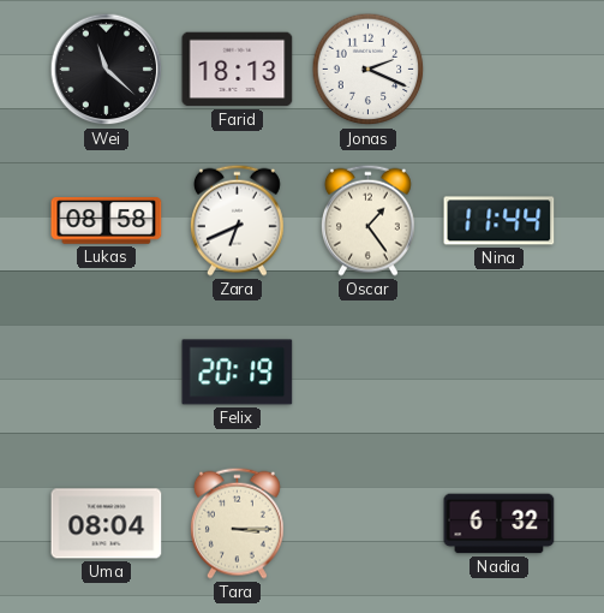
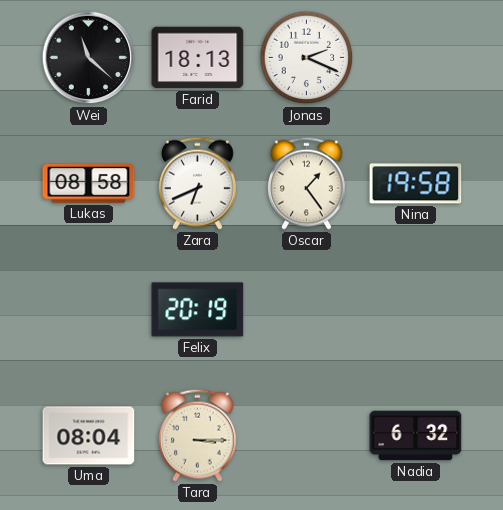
Nina: 11:44 -> 19:58
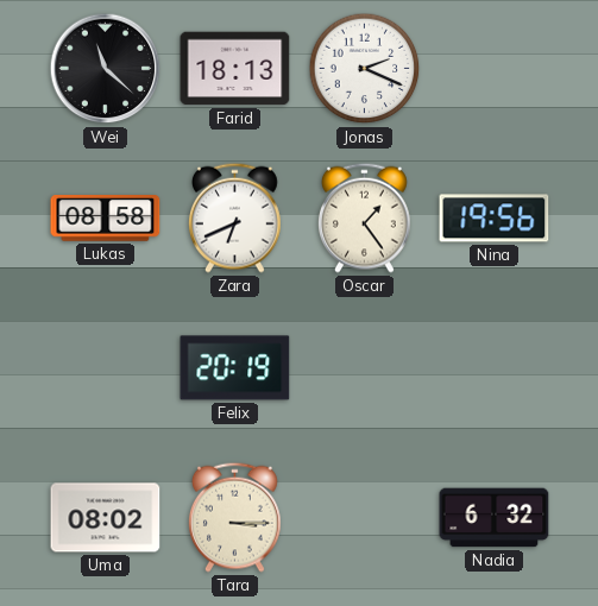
Nina: 19:58 -> 19:56
Uma: 08:04 -> 08:02
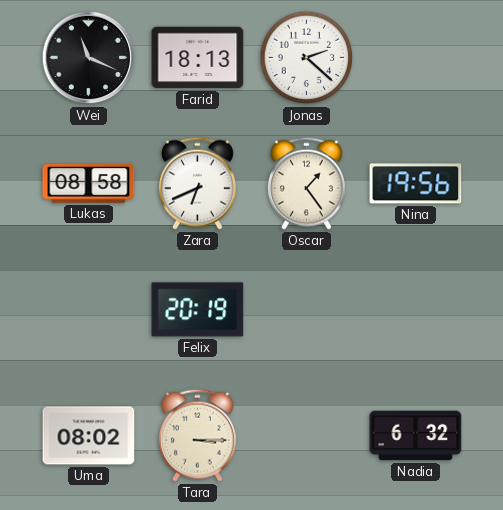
Wei: 11:22 -> 11:19
Jonas: 2:19 -> 2:22
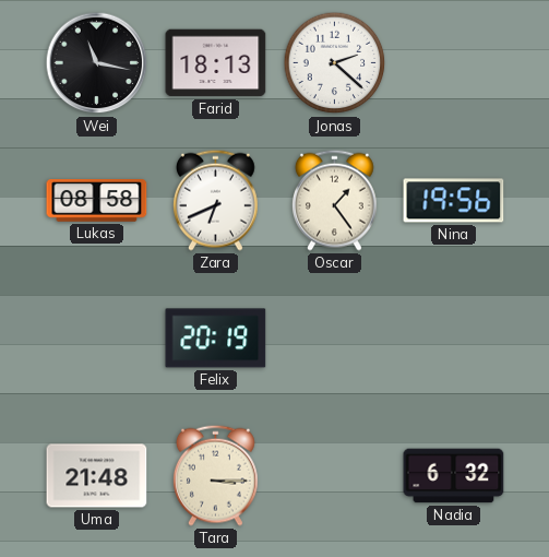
Wei: 11:19 -> 11:17
Uma: 08:02 -> 21:48
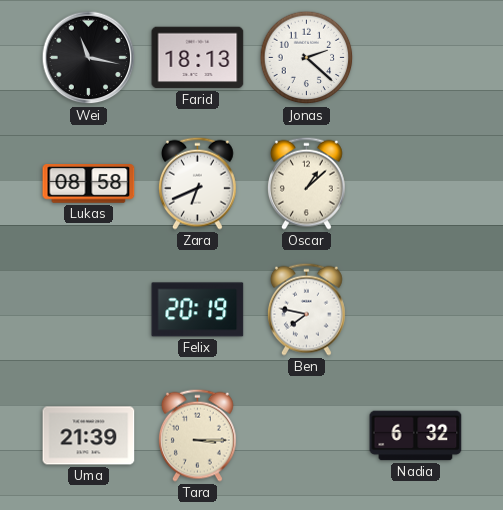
Oscar: 1:24 -> 1:08
Nina: 19:56 -> none
Ben: none -> 7:47
Uma: 21:48 -> 21:39
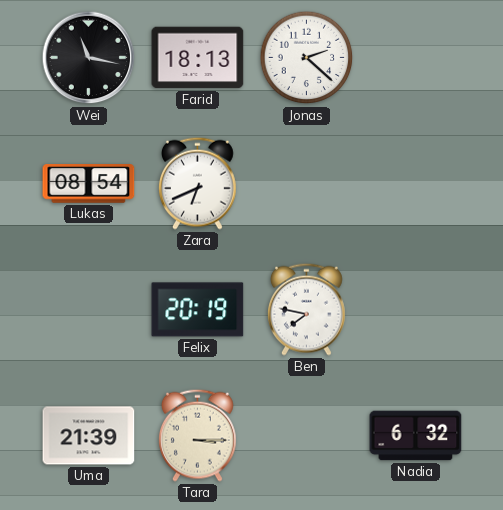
Lukas: 08:58 -> 08:54
Oscar: 1:08 -> none
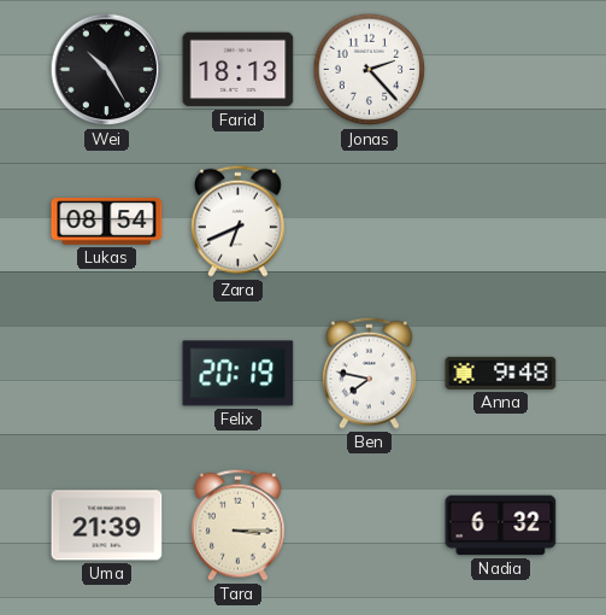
Wei: 11:17 -> 10:25
Jonas: 2:22 -> 2:23
Anna: none -> 9:48
